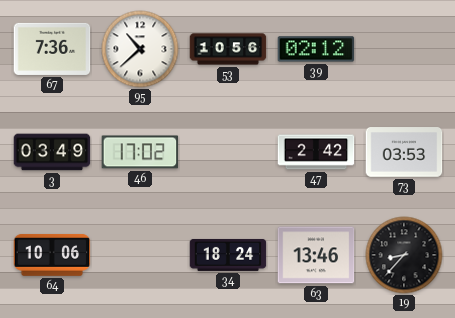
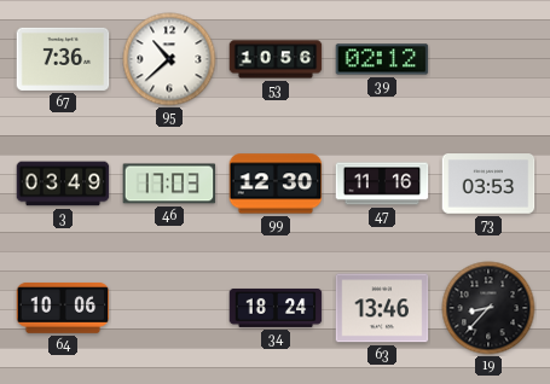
46: 17:02 -> 17:03
99: none -> 12:30
47: 2:42 -> 11:16
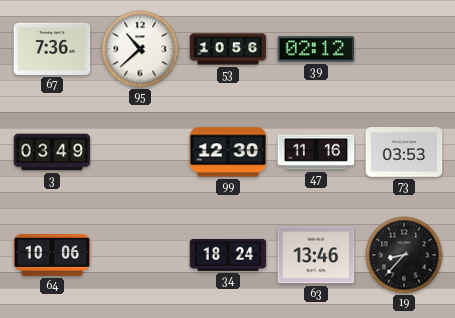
46: 17:03 -> none
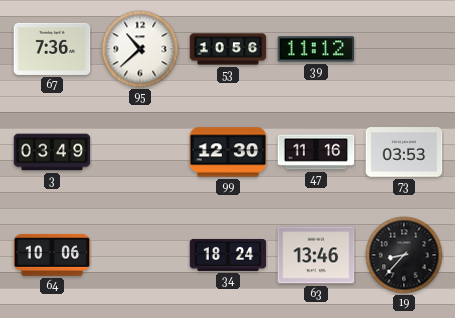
39: 02:12 -> 11:12
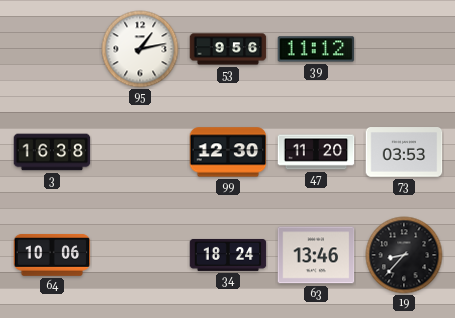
67: 7:36 -> none
95: 10:38 -> 1:13
53: 10:56 -> 9:56
3: 03:49 -> 16:38
47: 11:16 -> 11:20
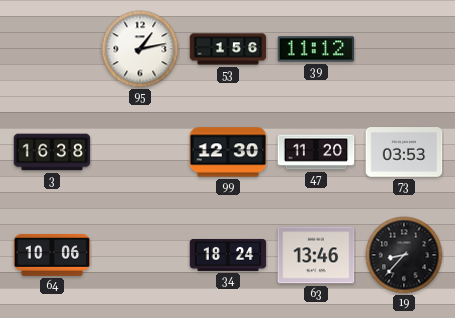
53: 9:56 -> 1:56
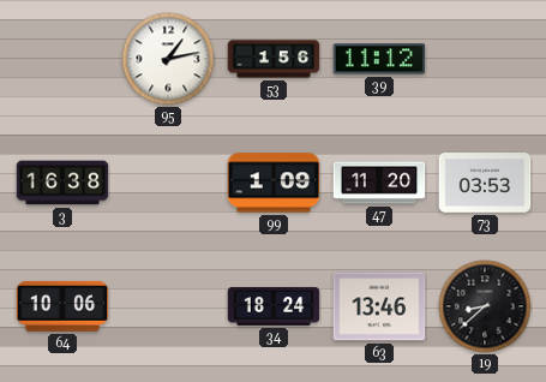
99: 12:30 -> 1:09
19: 8:37 -> 8:38
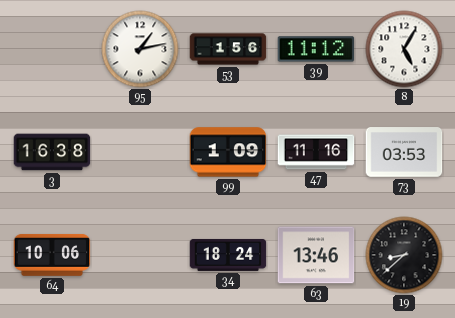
8: none -> 5:05
47: 11:20 -> 11:16
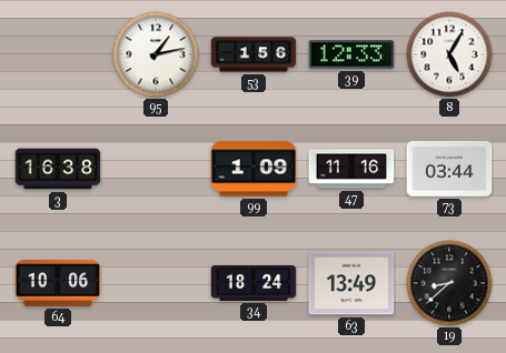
39: 11:12 -> 12:33
73: 03:53 -> 03:44
63: 13:46 -> 13:49
